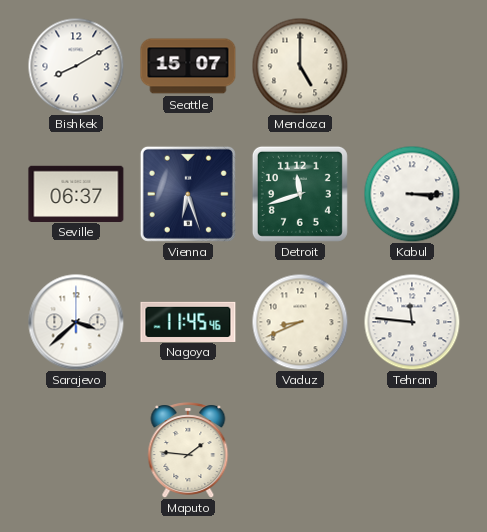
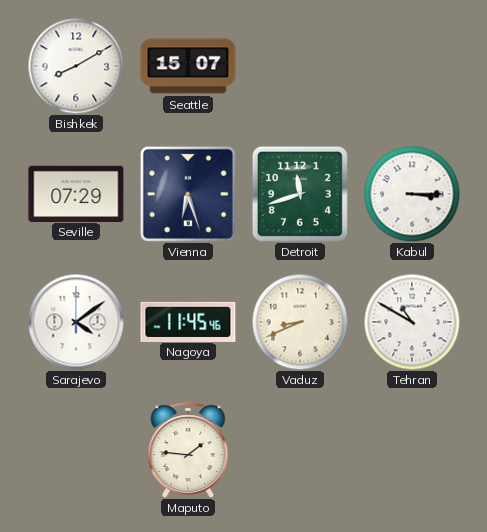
Mendoza: 5:00 -> none
Seville: 06:37 -> 07:29
Sarajevo: 3:38 -> 4:09
Tehran: 11:46 -> 10:50
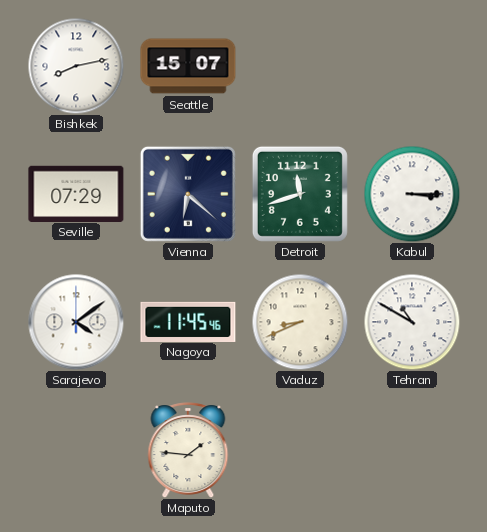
Bishkek: 8:10 -> 8:13
Vienna: 6:27 -> 6:22
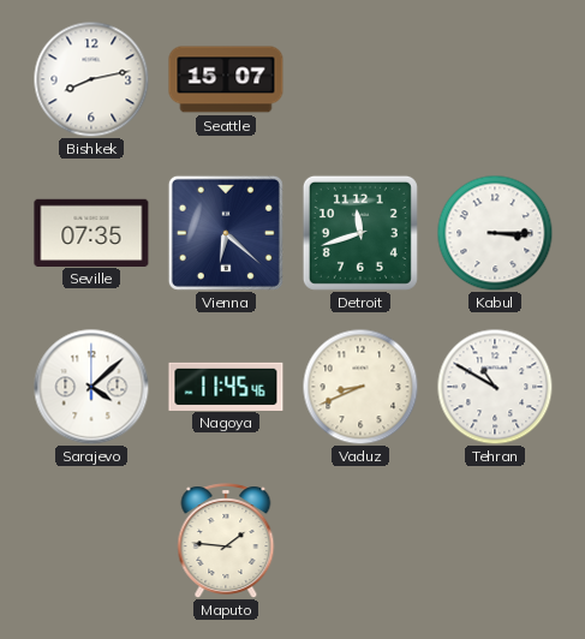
Seville: 07:29 -> 07:35
Sarajevo: 4:09 -> 4:08
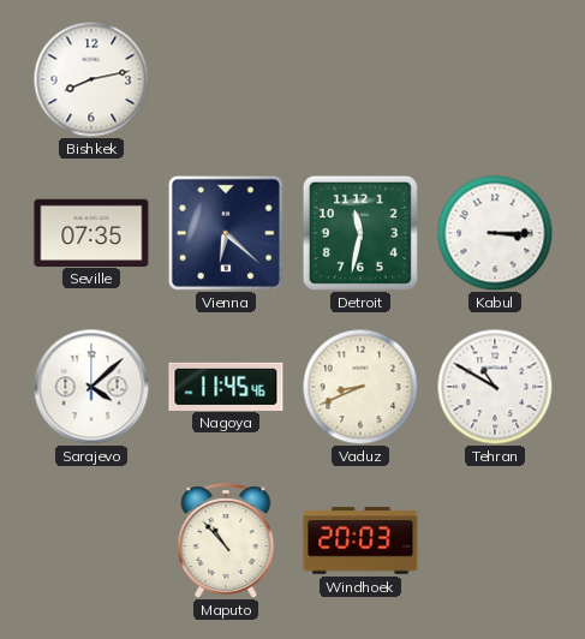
Seattle: 15:07 -> none
Detroit: 11:42 -> 11:32
Maputo: 1:46 -> 10:53
Windhoek: none -> 20:03
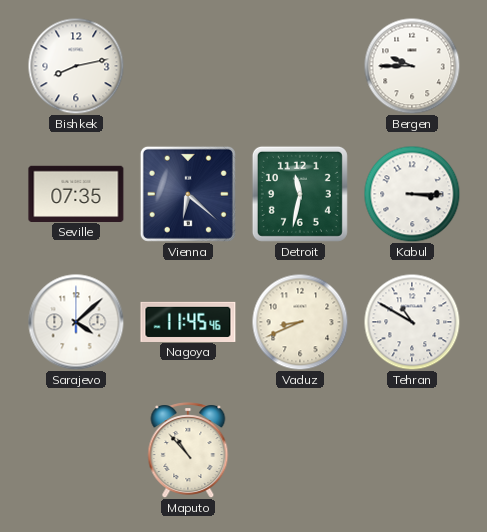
Bergen: none -> 9:45
Windhoek: 20:03 -> none
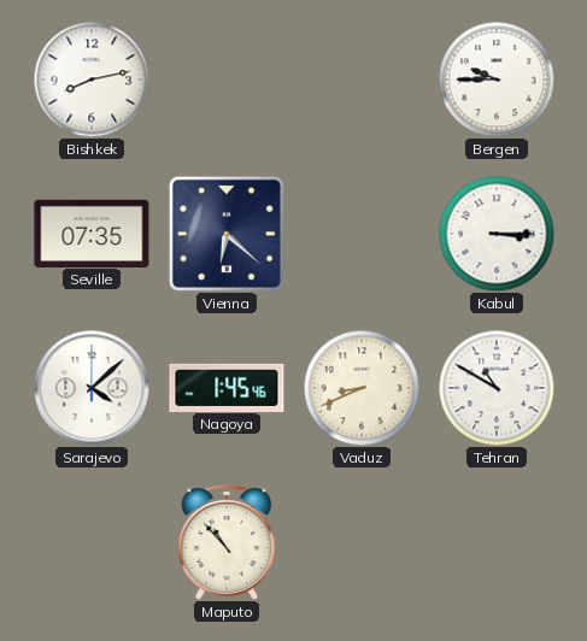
Detroit: 11:32 -> none
Nagoya: 11:45 -> 1:45
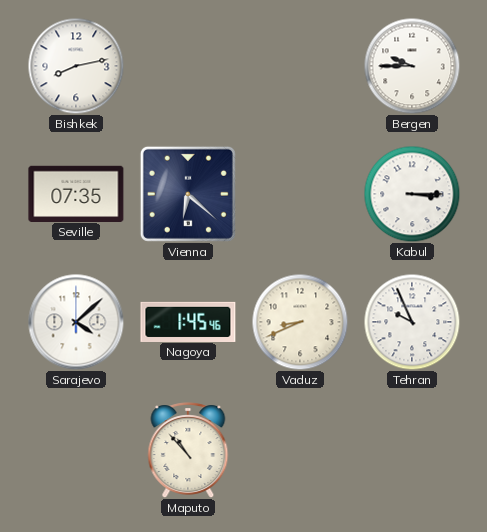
Tehran: 10:50 -> 9:56
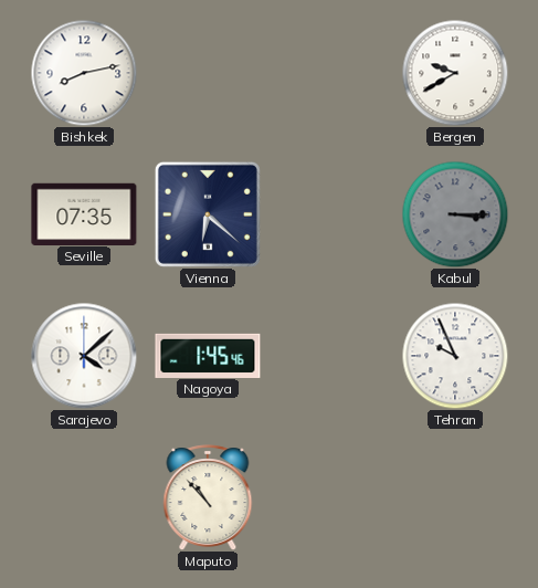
Bergen: 9:45 -> 9:40
Kabul dial: white -> grey
Vaduz: 8:41 -> none
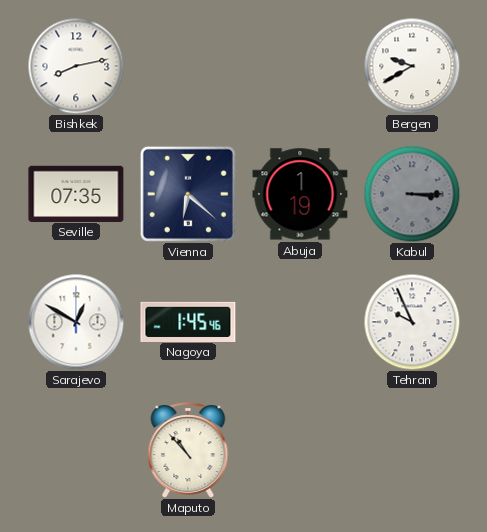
Abuja: none -> 1:19
Sarajevo: 4:08 -> 12:50
